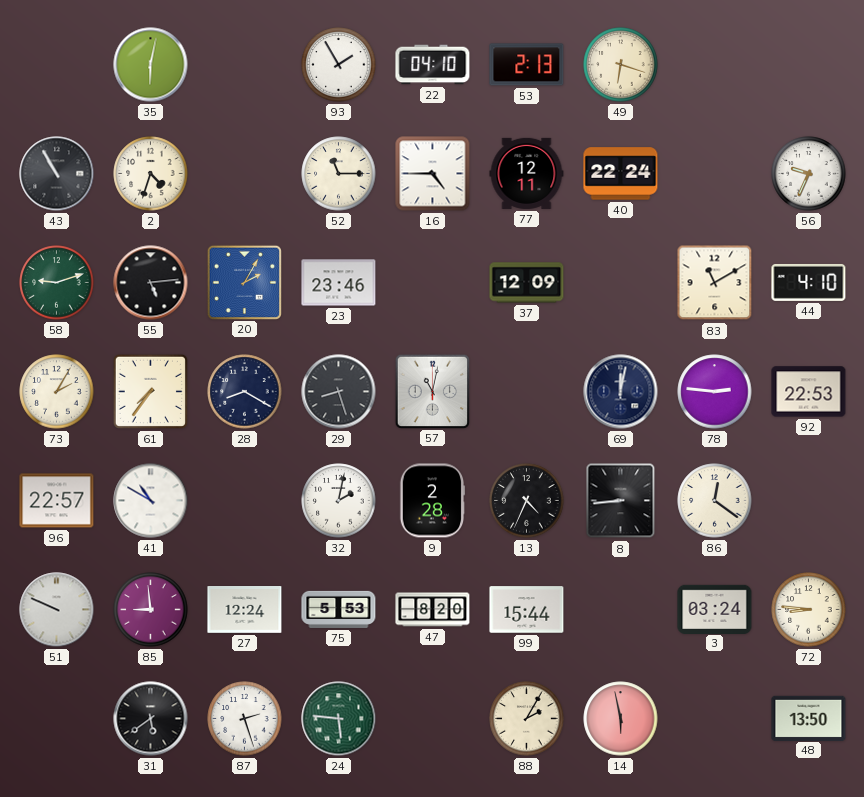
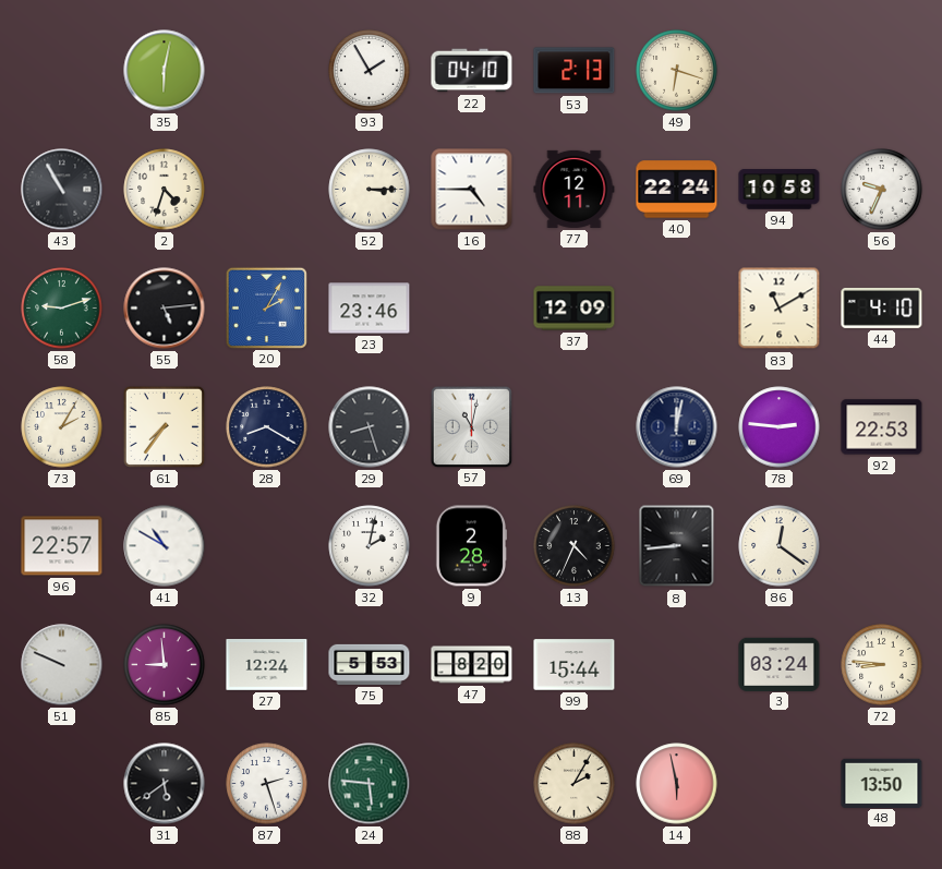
52: 11:15 -> 3:15
94: none -> 10:58
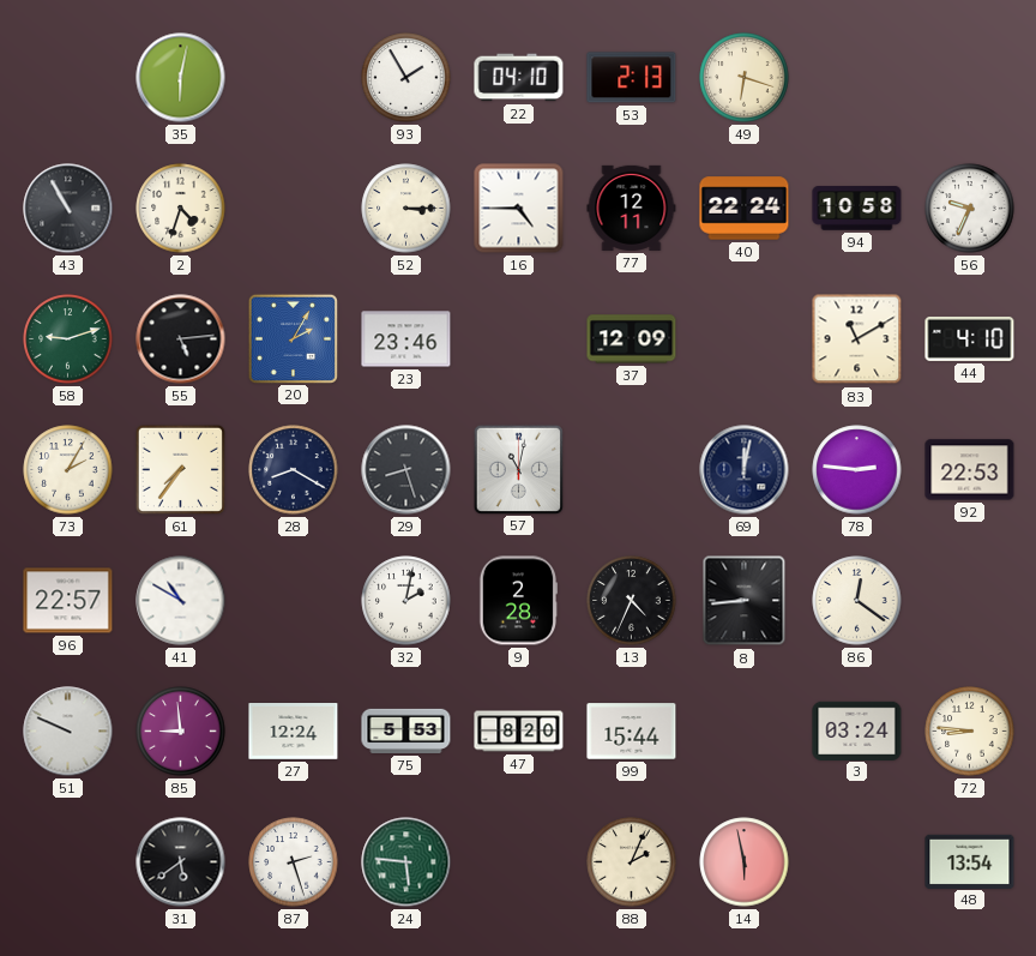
88: 2:05 -> 2:04
48: 13:50 -> 13:54
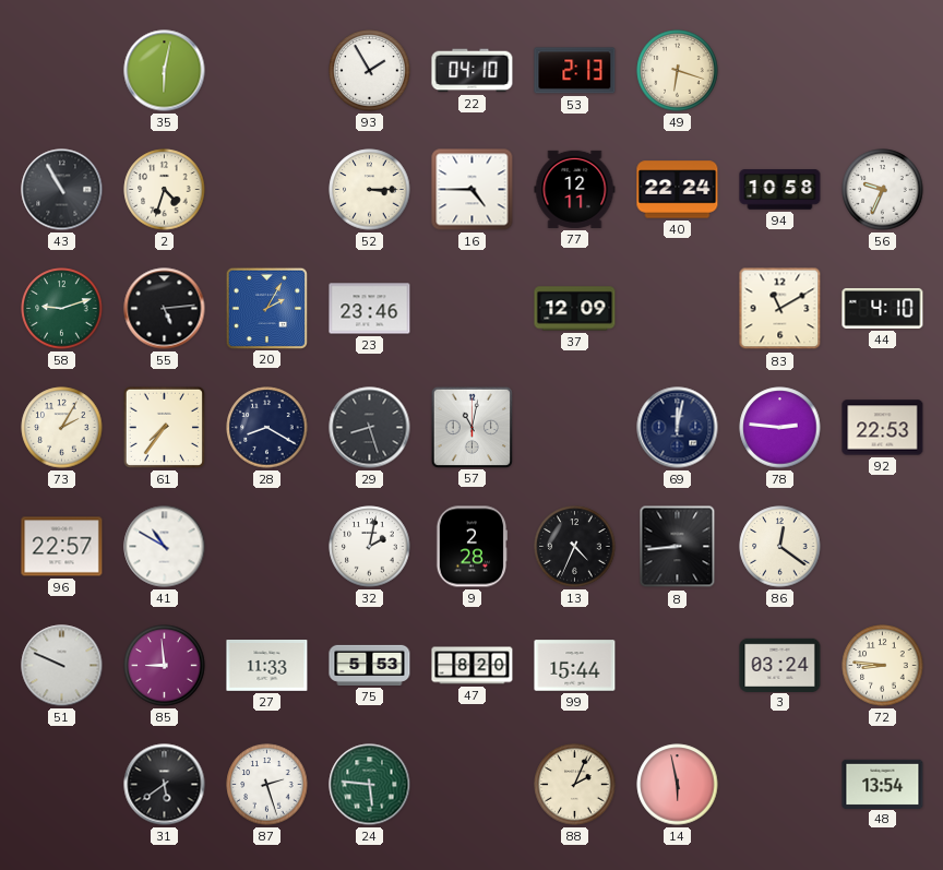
27: 12:24 -> 11:33
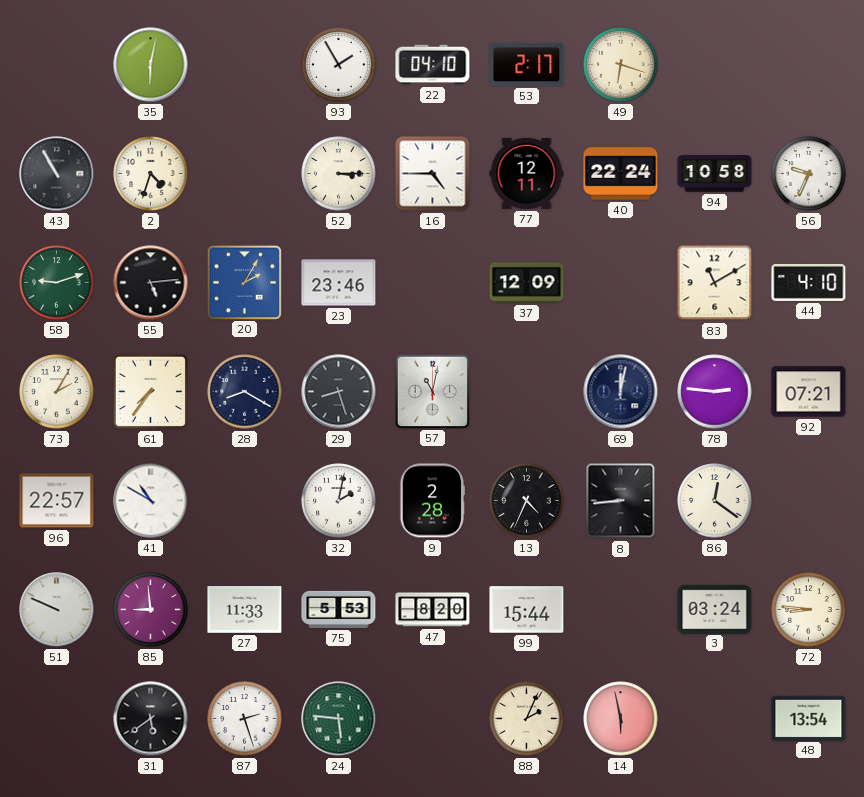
53: 2:13 -> 2:17
92: 22:53 -> 07:21
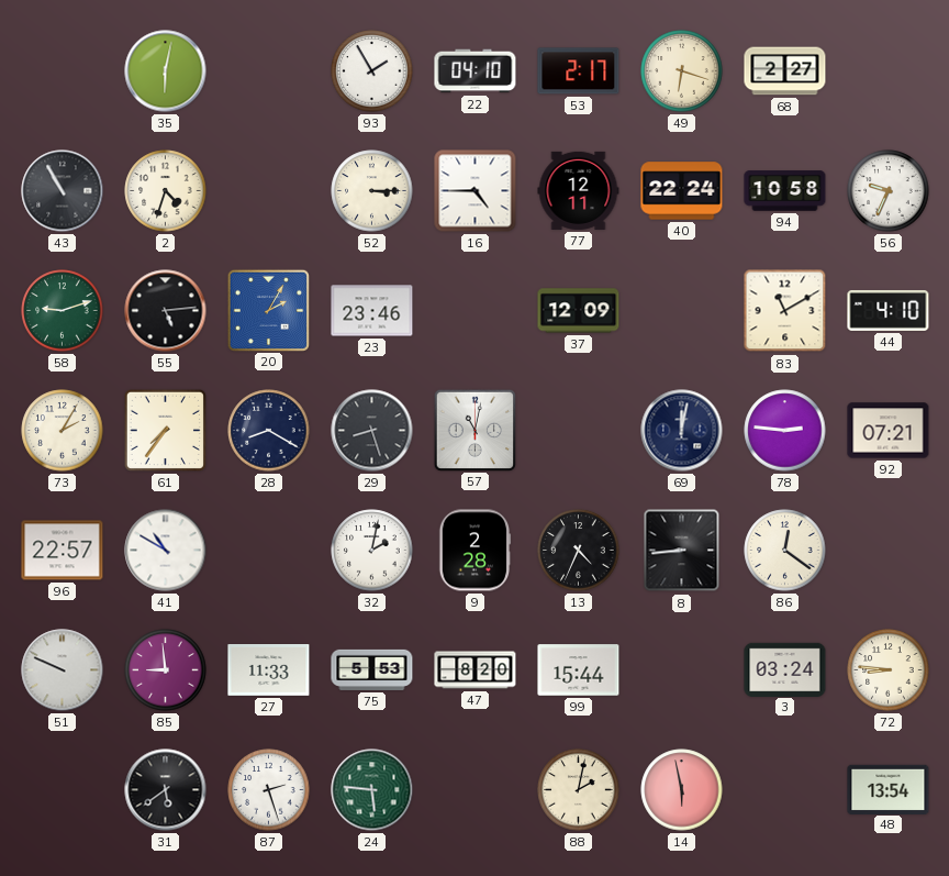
68: none -> 2:27
88: 2:04 -> 2:02
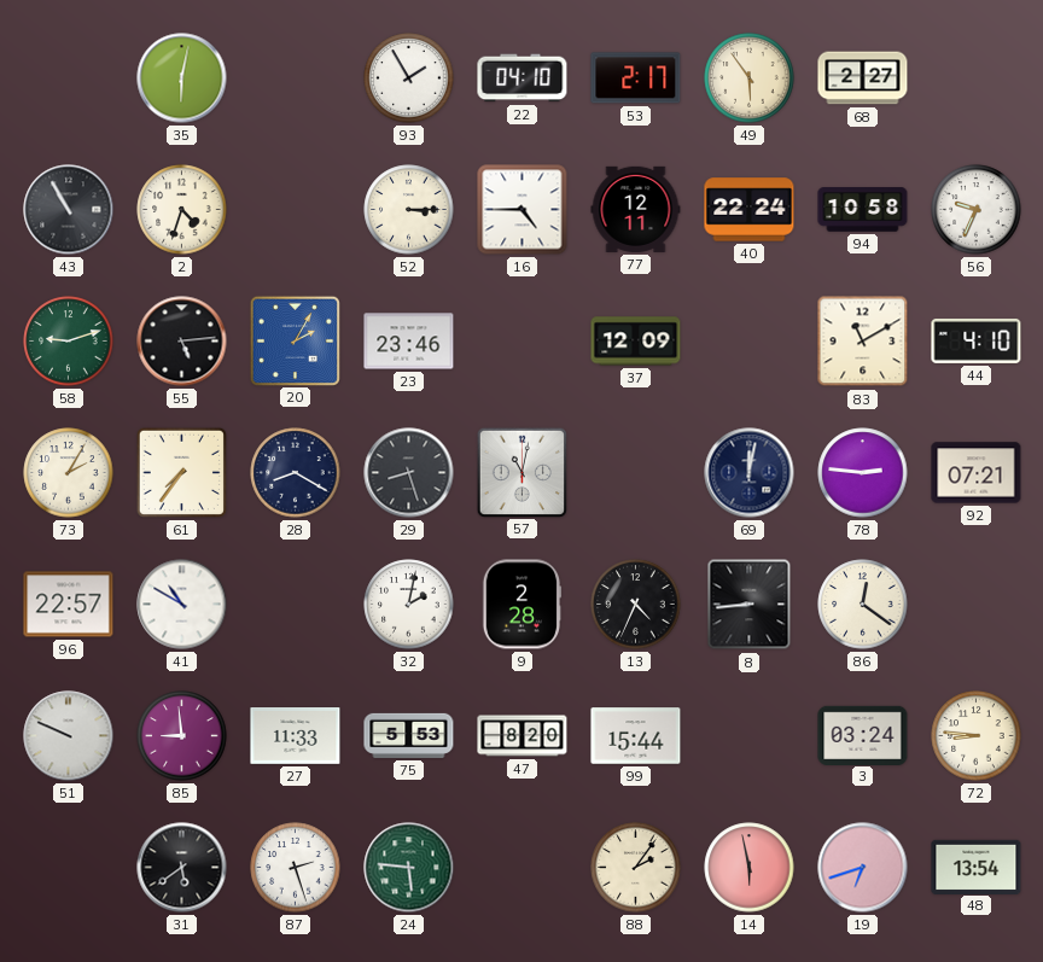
49: 6:18 -> 5:54
88: 2:02 -> 2:06
19: none -> 6:42
